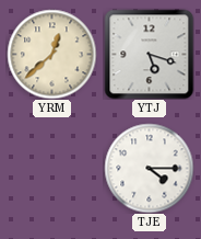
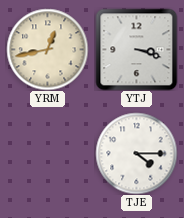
YRM: 12:38 -> 12:43
YTJ: 5:18 -> 3:18
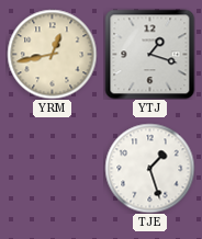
YTJ: 3:18 -> 1:18
TJE: 4:15 -> 1:27
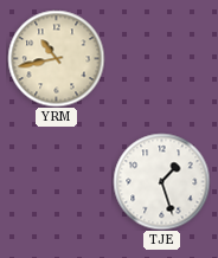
YRM: 12:43 -> 10:43
YTJ: 1:18 -> none
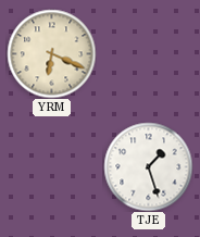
YRM: 10:43 -> 6:19
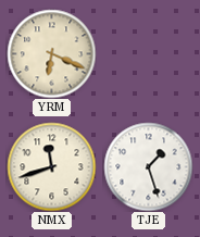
NMX: none -> 11:42
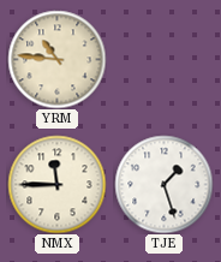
YRM: 6:19 -> 10:46
NMX: 11:42 -> 11:45
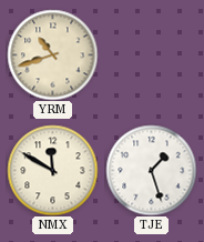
YRM: 10:46 -> 10:42
NMX: 11:45 -> 11:50
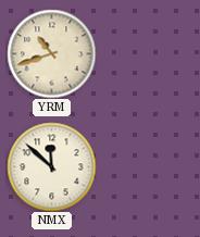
NMX: 11:50 -> 11:52
TJE: 1:27 -> none
